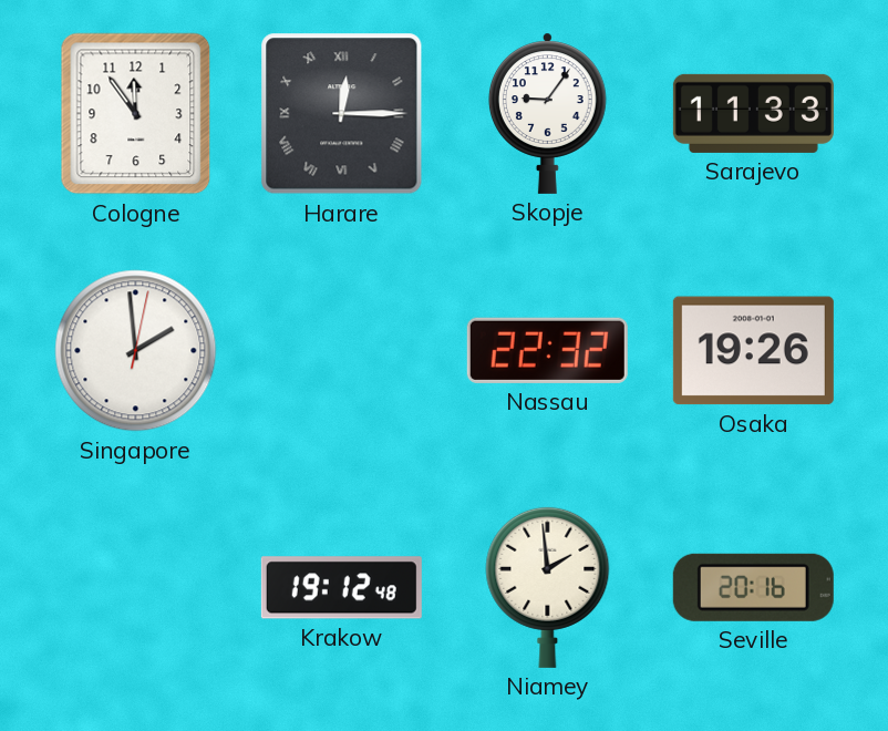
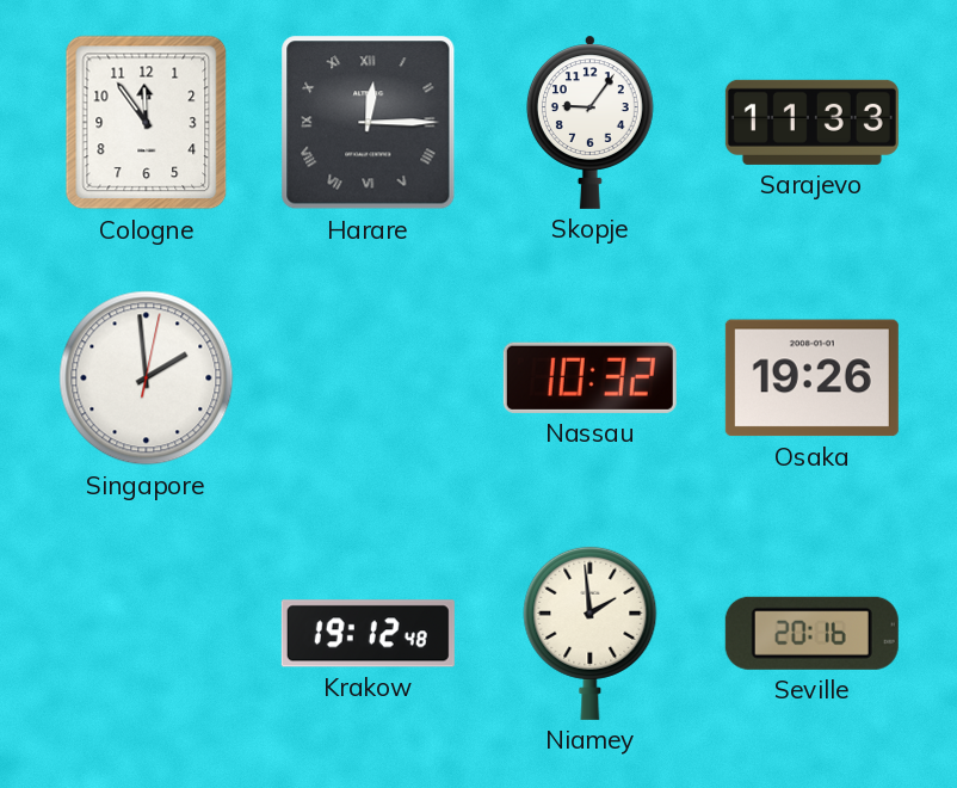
Nassau: 22:32 -> 10:32
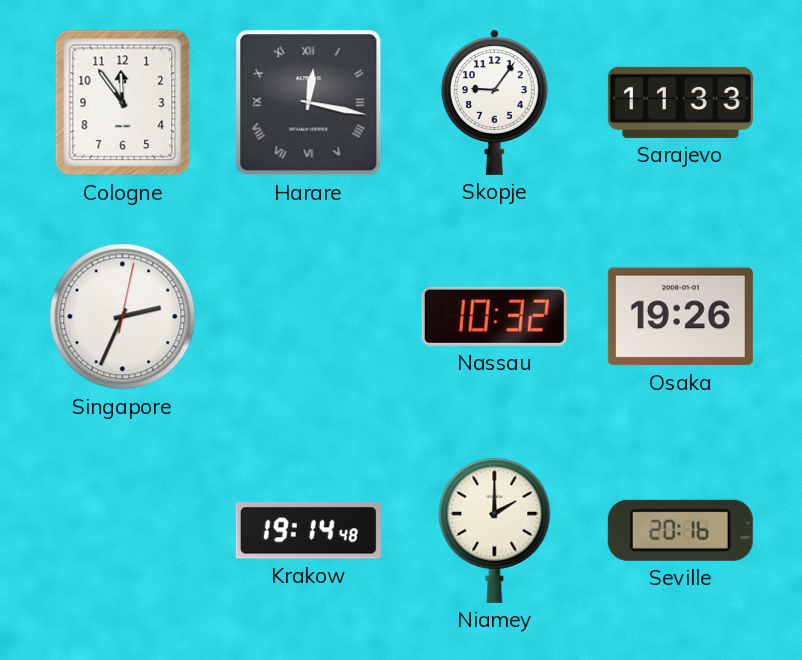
Harare: 12:15 -> 12:17
Singapore: 1:59 -> 2:34
Krakow: 19:12 -> 19:14
Niamey: 1:59 -> 2:00
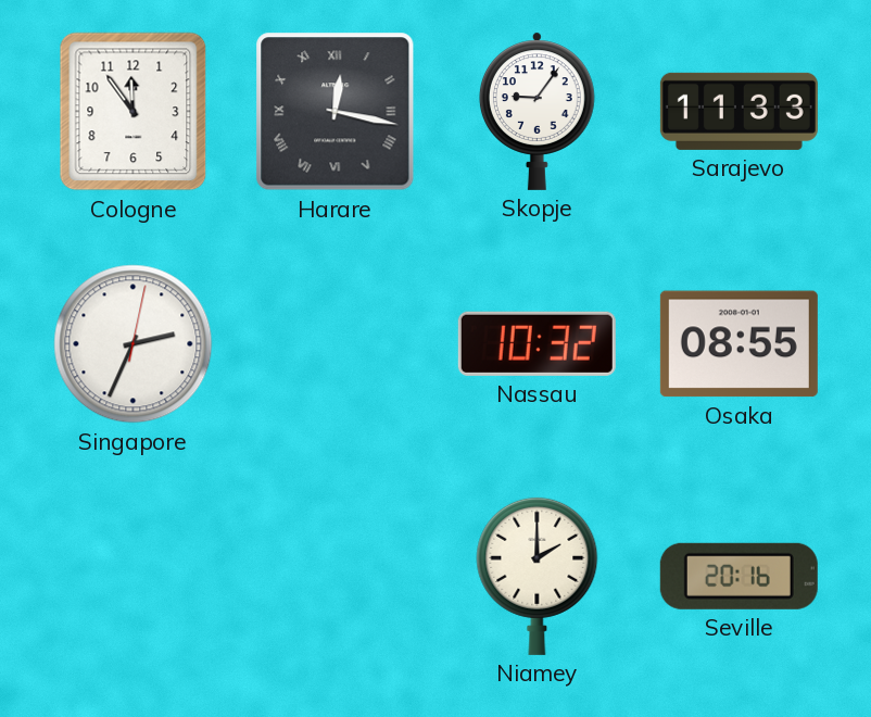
Osaka: 19:26 -> 08:55
Krakow: 19:14 -> none
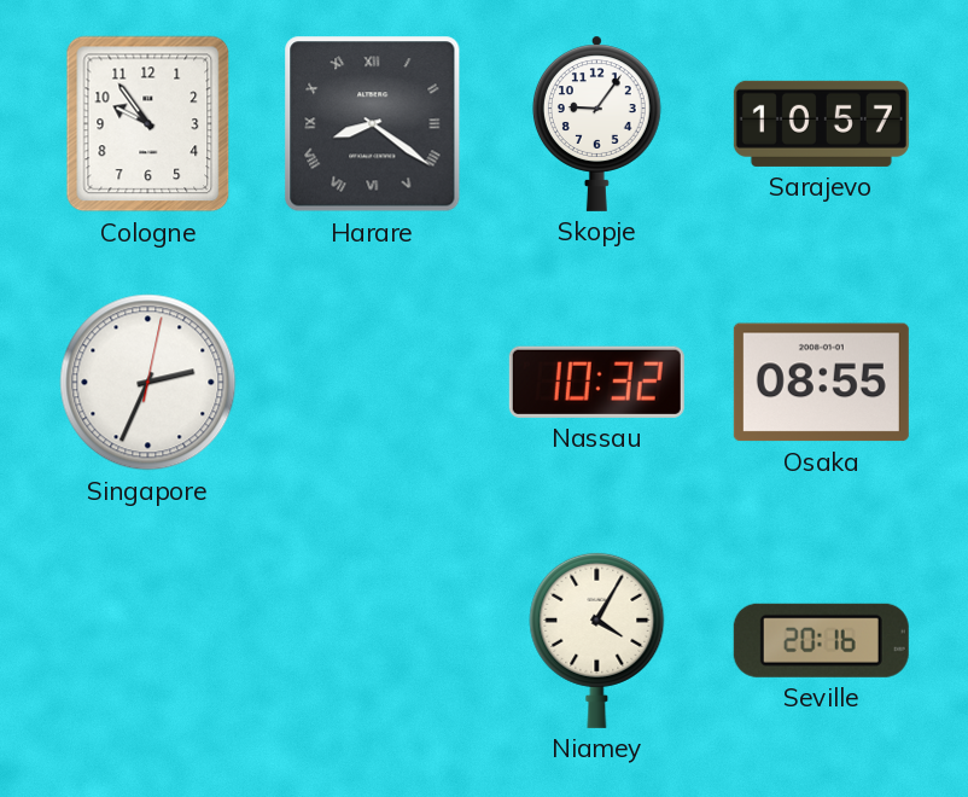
Cologne: 11:54 -> 9:54
Harare: 12:17 -> 8:21
Sarajevo: 11:33 -> 10:57
Niamey: 2:00 -> 4:05
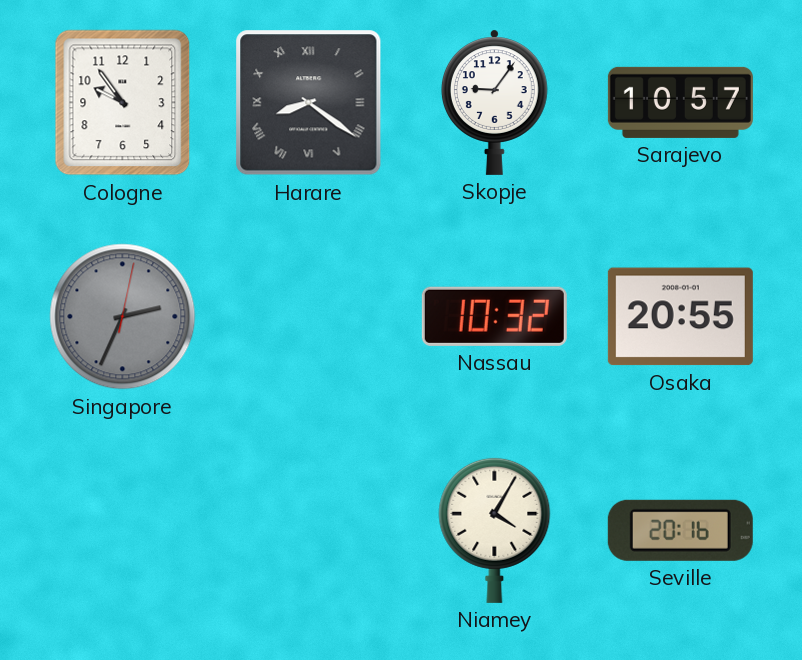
Singapore dial: white -> grey
Osaka: 08:55 -> 20:55
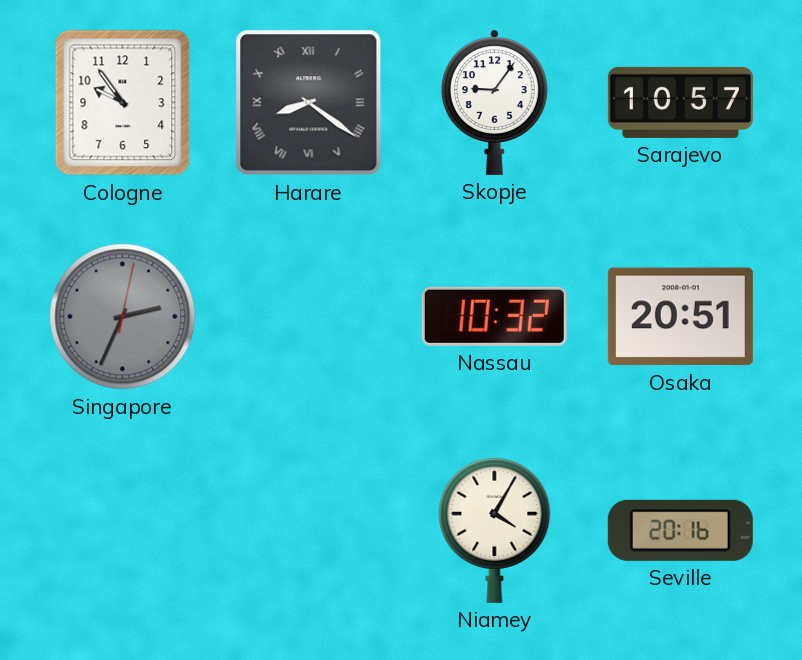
Osaka: 20:55 -> 20:51
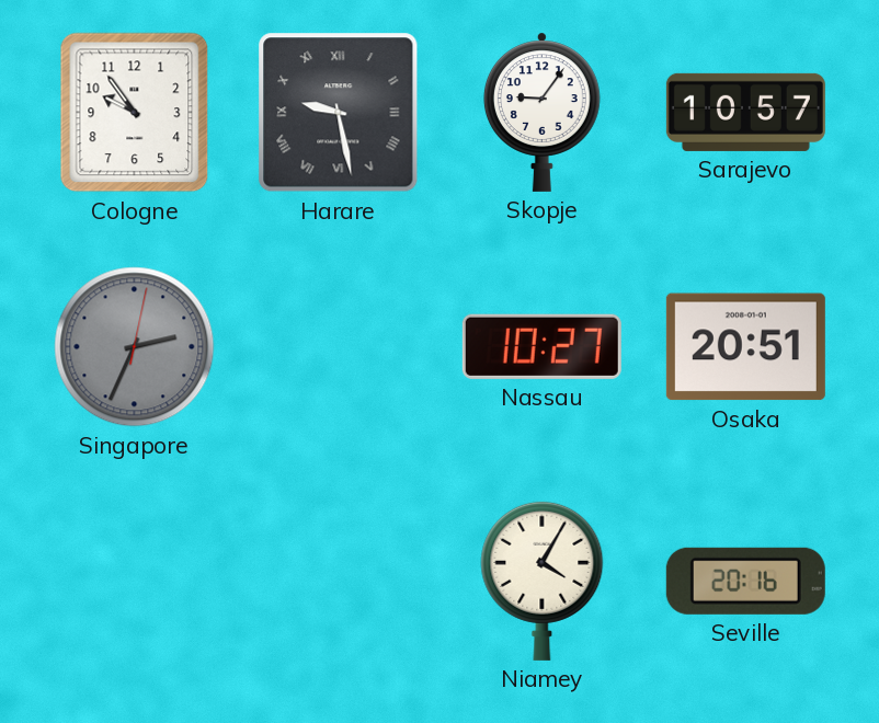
Harare: 8:21 -> 9:28
Nassau: 10:32 -> 10:27
